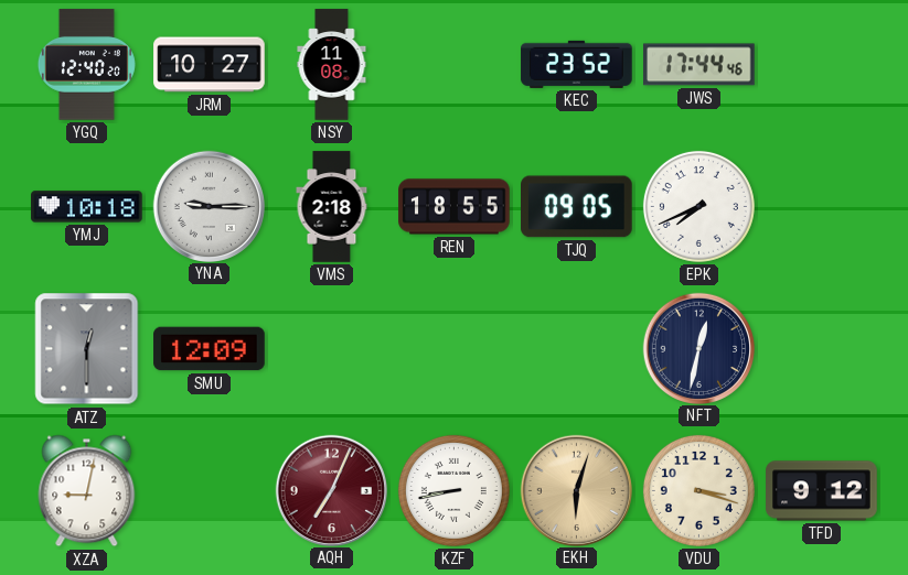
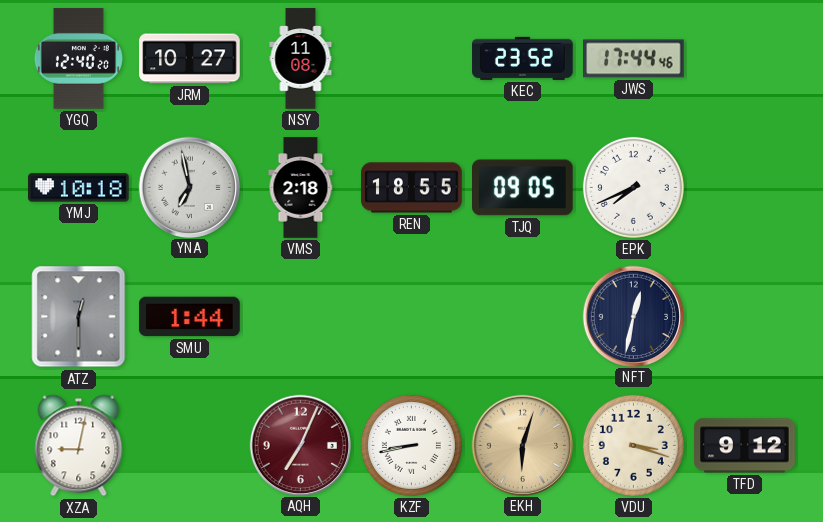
YNA: 9:15 -> 6:58
SMU: 12:09 -> 1:44
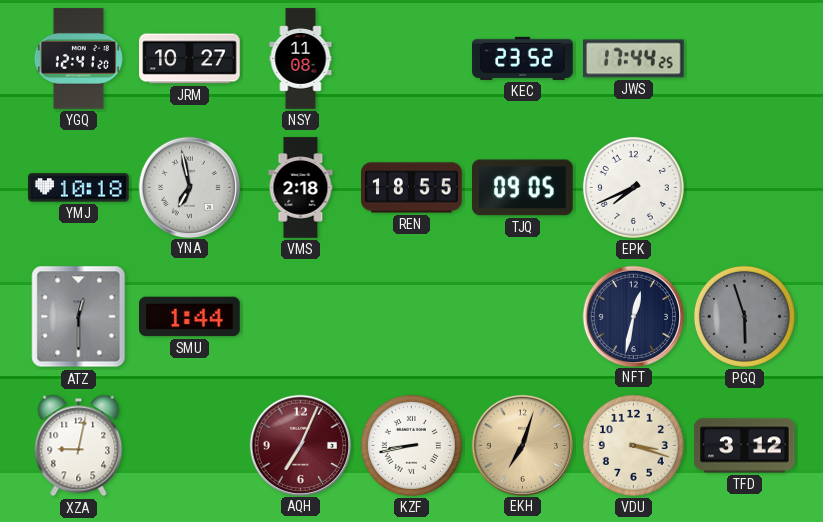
YGQ: 12:40 -> 12:41
JWS: 17:44:46 -> 17:44:25
PGQ: none -> 5:57
EKH: 6:03 -> 7:03
TFD: 9:12 -> 3:12
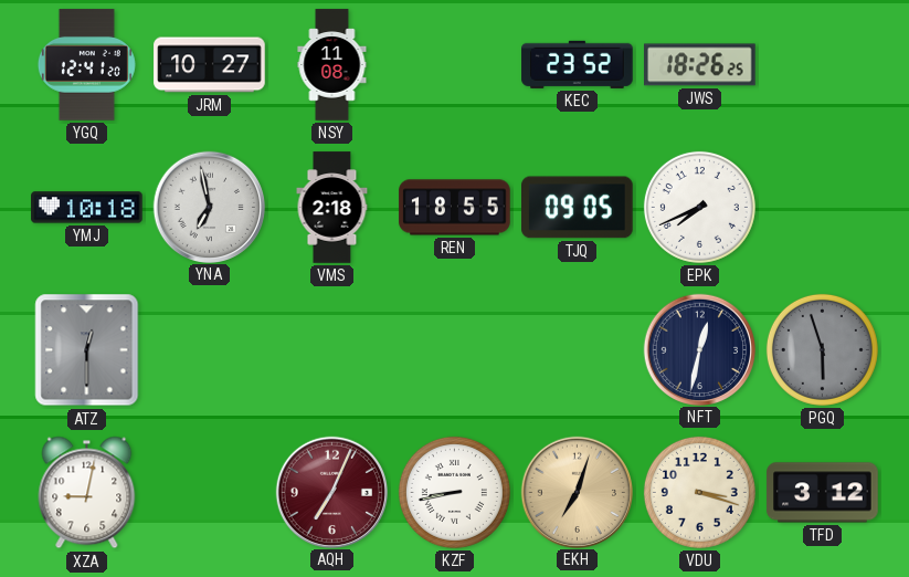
JWS: 17:44 -> 18:26
SMU: 1:44 -> none
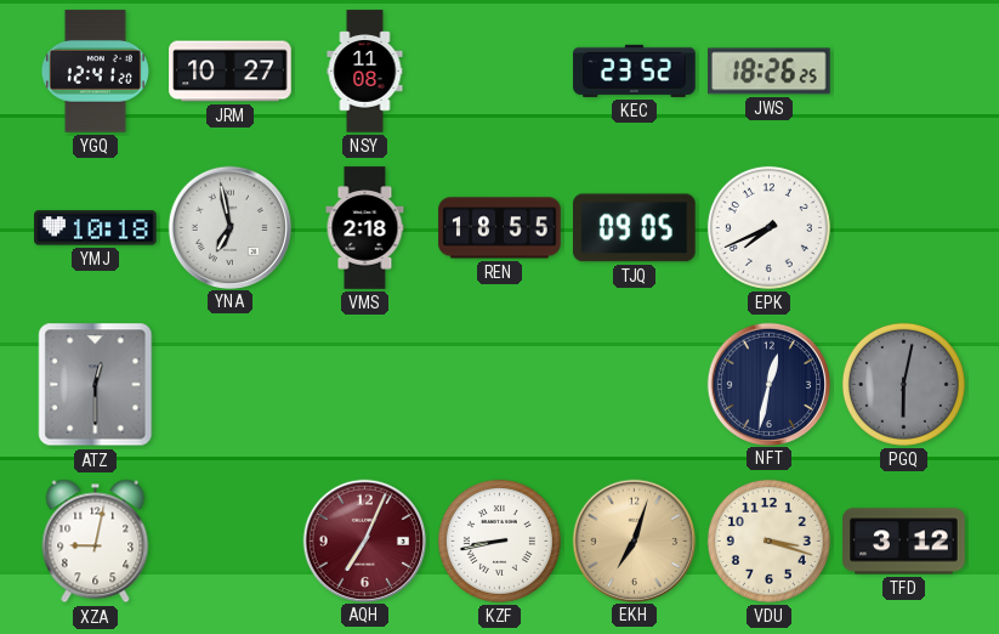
PGQ: 5:57 -> 6:02
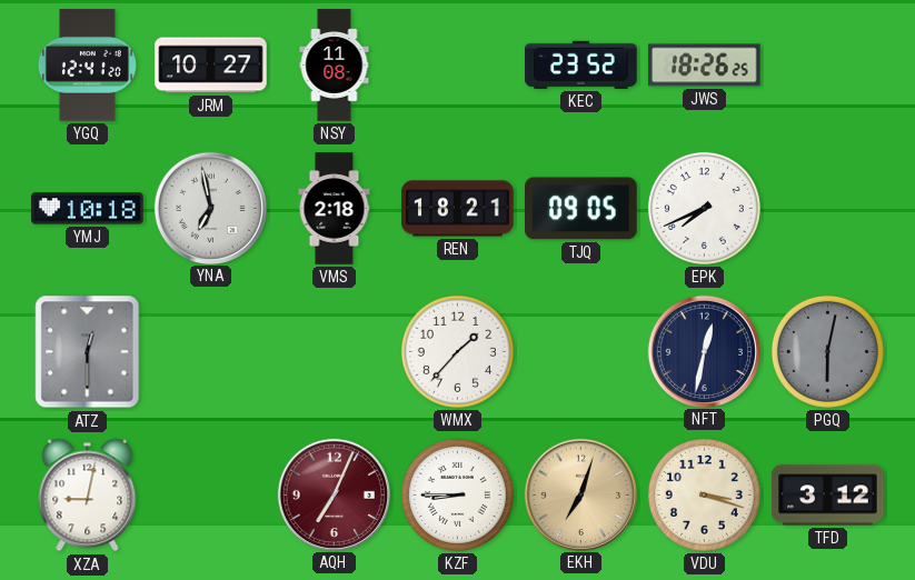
REN: 18:55 -> 18:21
WMX: none -> 1:37
KZF: 8:43 -> 8:45
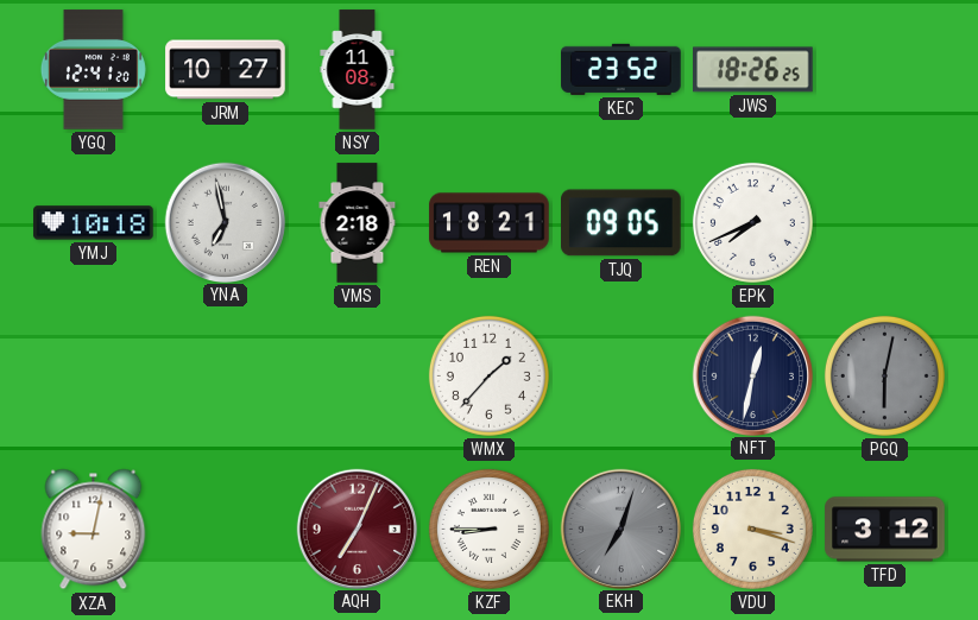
ATZ: 12:30 -> none
EKH dial: champagne -> grey
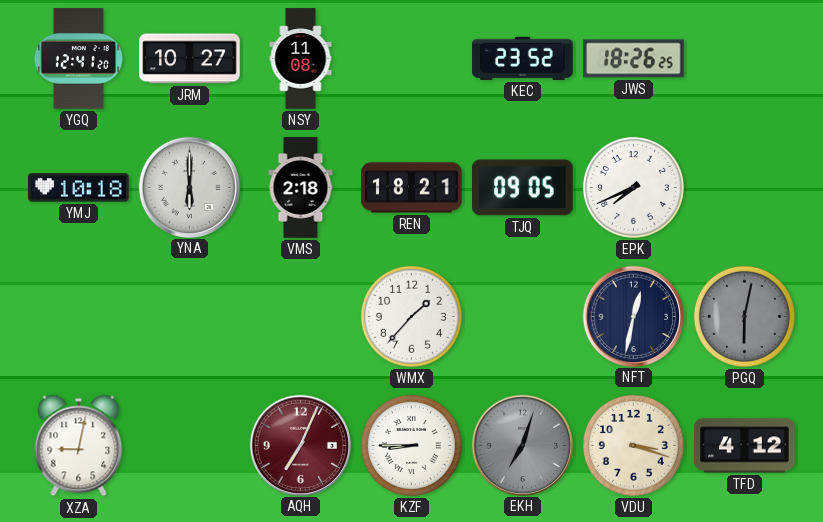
YNA: 6:58 -> 6:00
TFD: 3:12 -> 4:12
